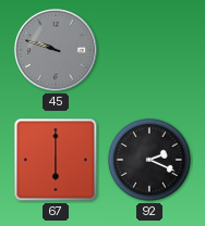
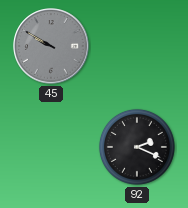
45: 9:48 -> 9:50
67: 6:00 -> none
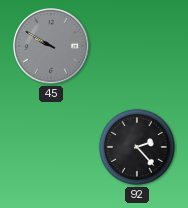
92: 2:19 -> 2:23
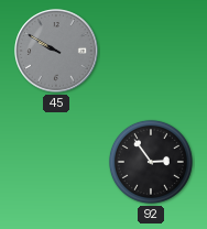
92: 2:23 -> 2:54
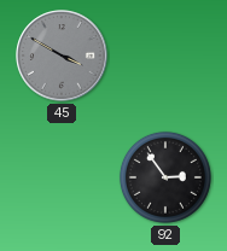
45: 9:50 -> 3:50
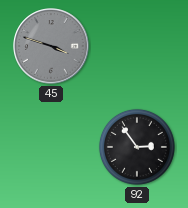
45: 3:50 -> 3:48
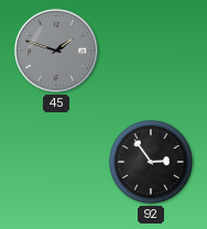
45: 3:48 -> 1:48
